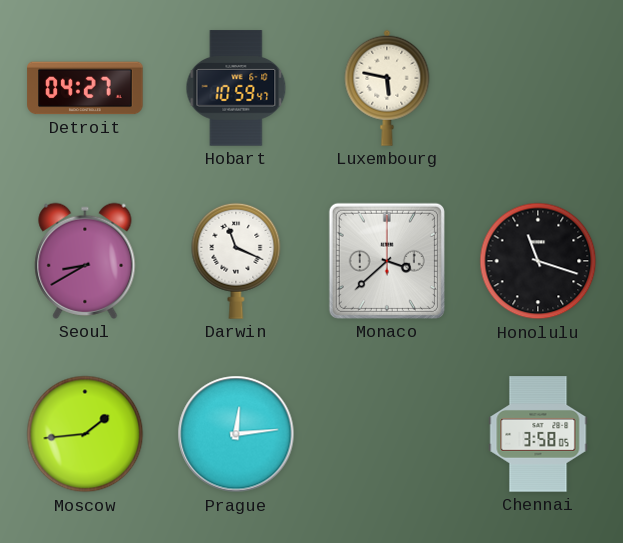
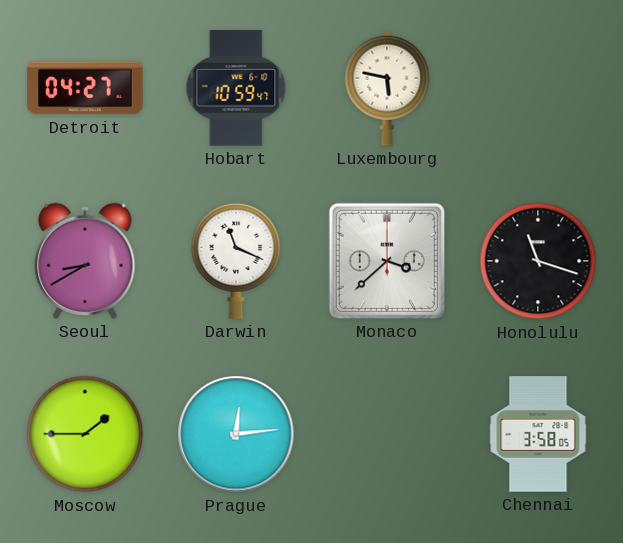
Moscow: 1:44 -> 1:45
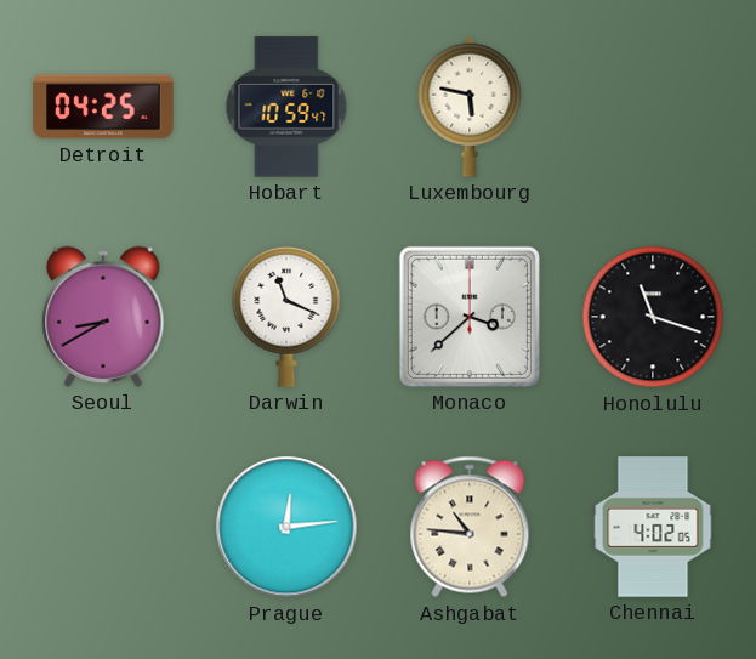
Detroit: 04:27 -> 04:25
Moscow: 1:45 -> none
Ashgabat: none -> 10:46
Chennai: 3:58 -> 4:02
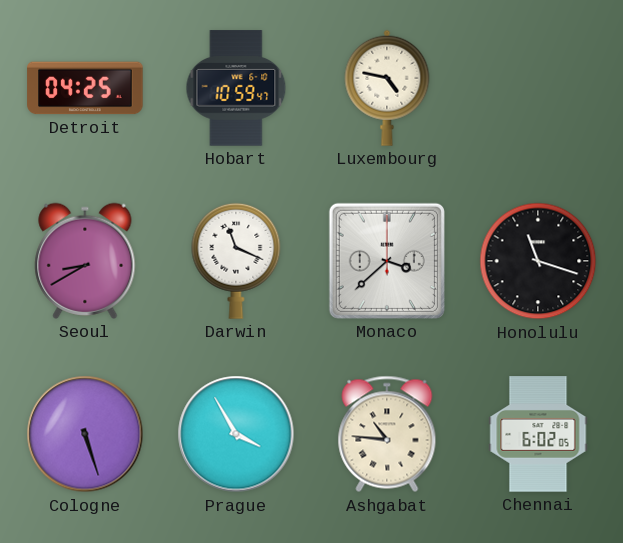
Luxembourg: 5:47 -> 4:47
Cologne: none -> 5:27
Prague: 12:14 -> 3:55
Chennai: 4:02 -> 6:02
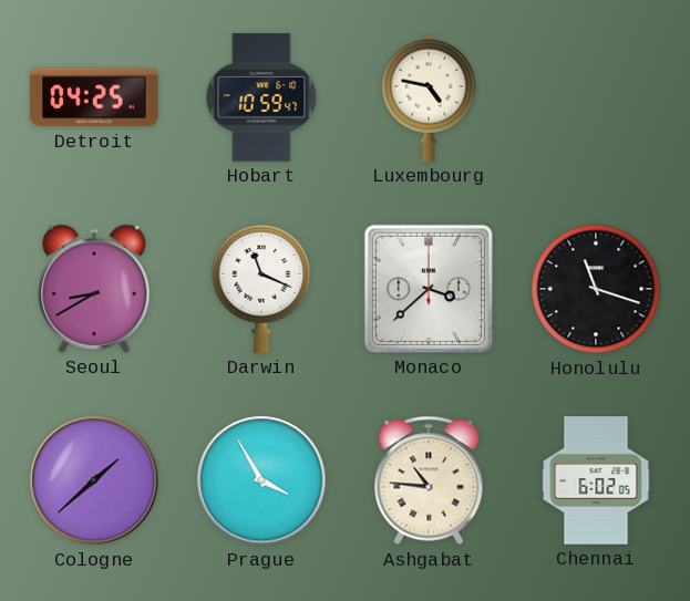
Cologne: 5:27 -> 1:38
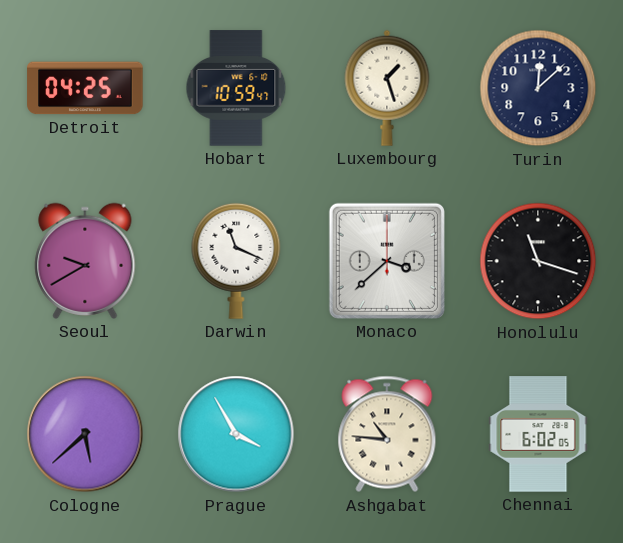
Luxembourg: 4:47 -> 1:27
Turin: none -> 12:08
Seoul: 8:40 -> 9:40
Cologne: 1:38 -> 5:38
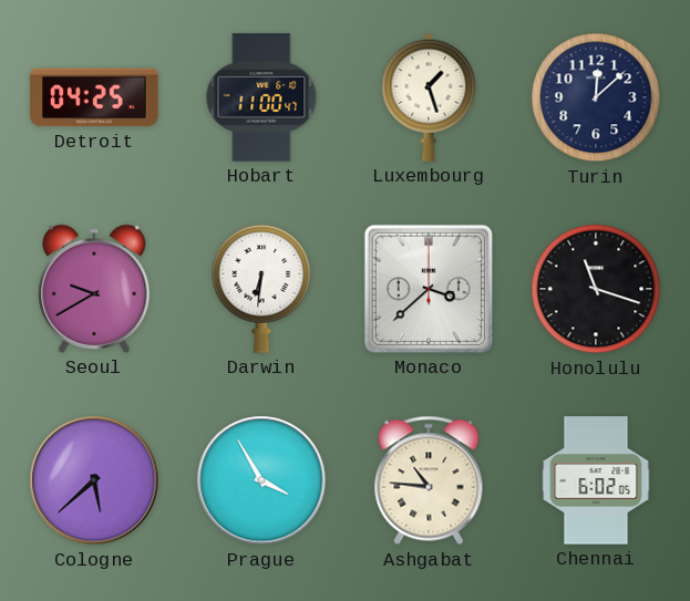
Hobart: 10:59 -> 11:00
Darwin: 11:19 -> 6:31
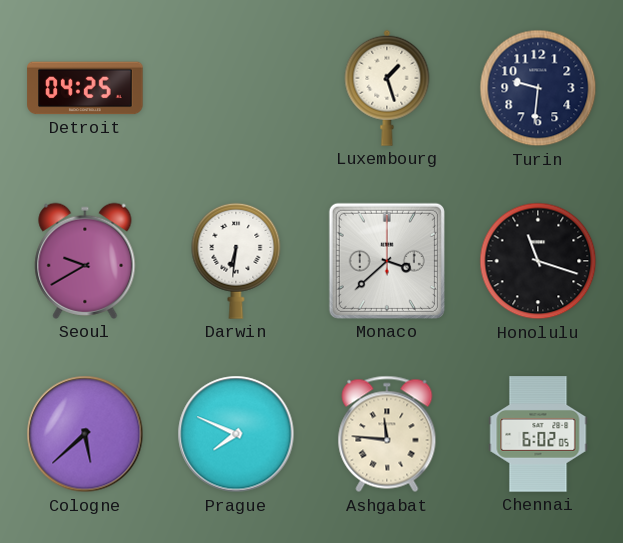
Hobart: 11:00 -> none
Turin: 12:08 -> 9:31
Prague: 3:55 -> 7:49
Ashgabat: 10:46 -> 11:46
